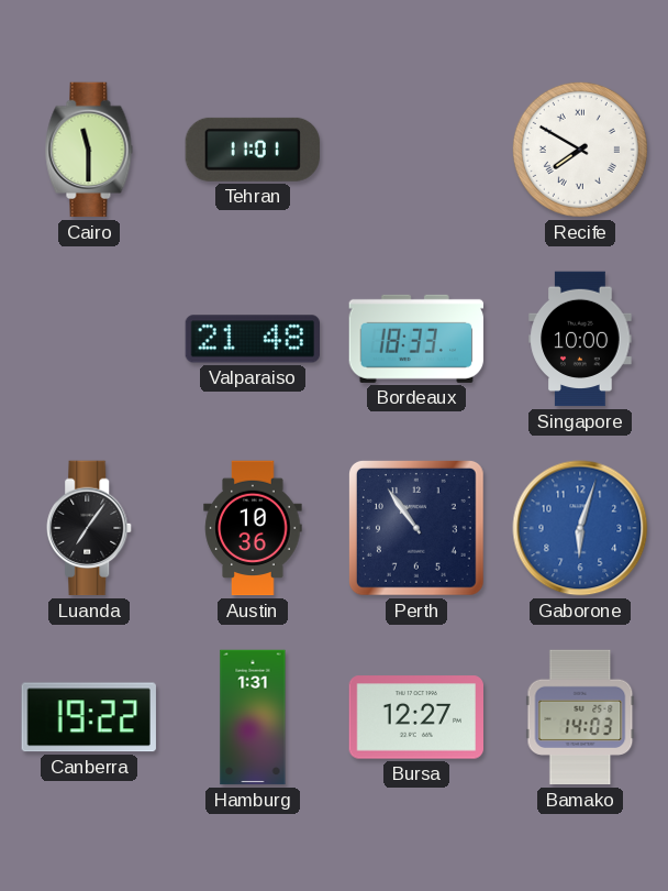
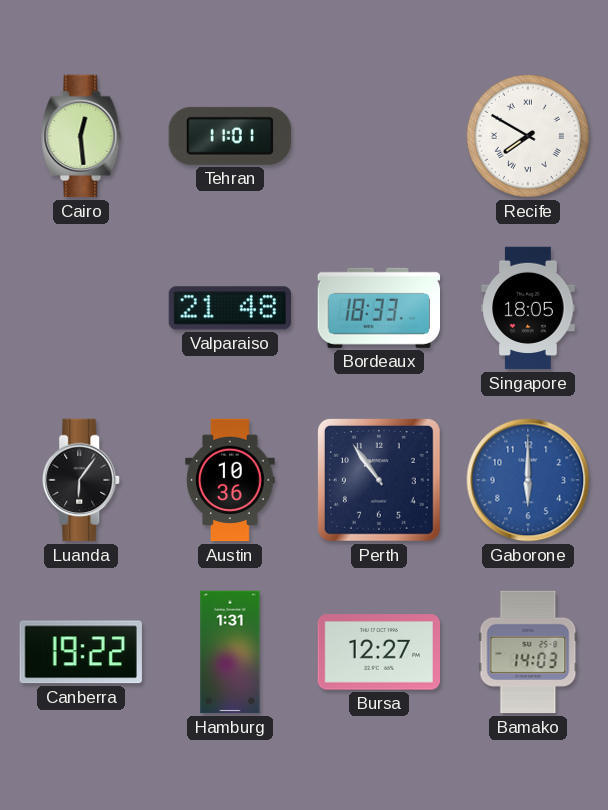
Cairo: 11:30 -> 12:29
Singapore: 10:00 -> 18:05
Luanda: 7:06 -> 6:06
Gaborone: 6:03 -> 6:00
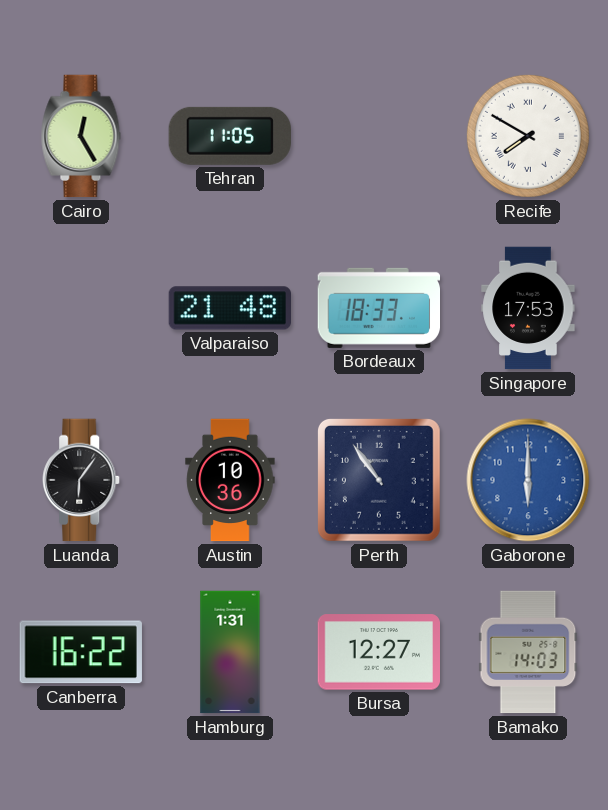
Cairo: 12:29 -> 12:25
Tehran: 11:01 -> 11:05
Singapore: 18:05 -> 17:53
Canberra: 19:22 -> 16:22
